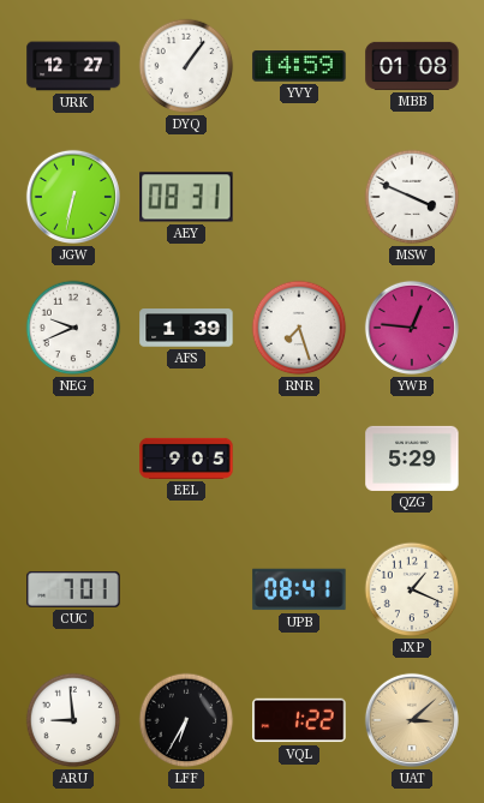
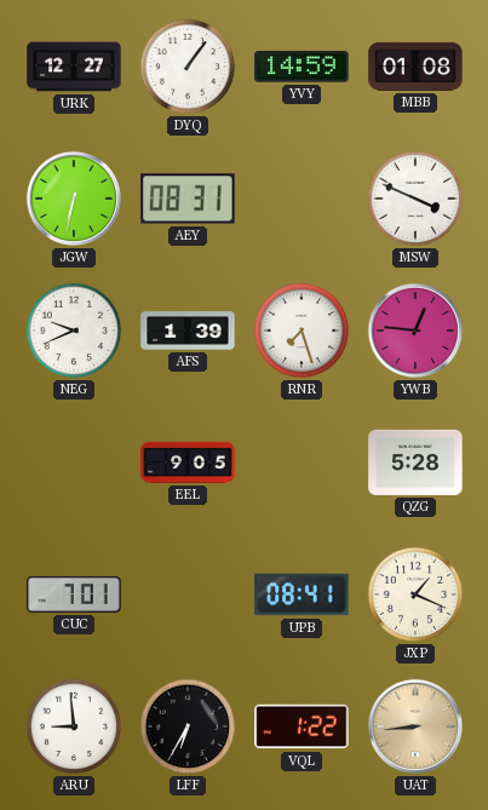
QZG: 5:29 -> 5:28
UAT: 3:08 -> 8:44
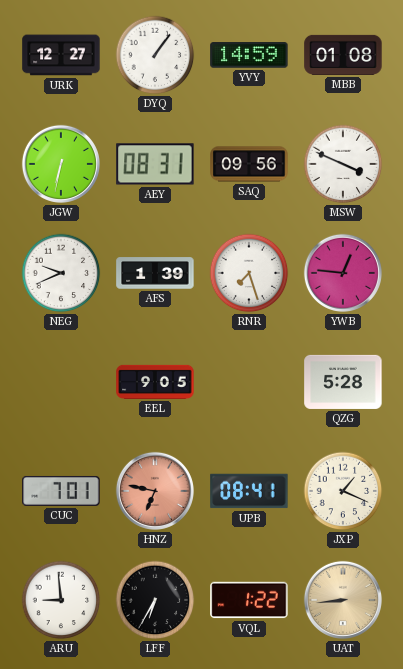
SAQ: none -> 09:56
HNZ: none -> 6:47
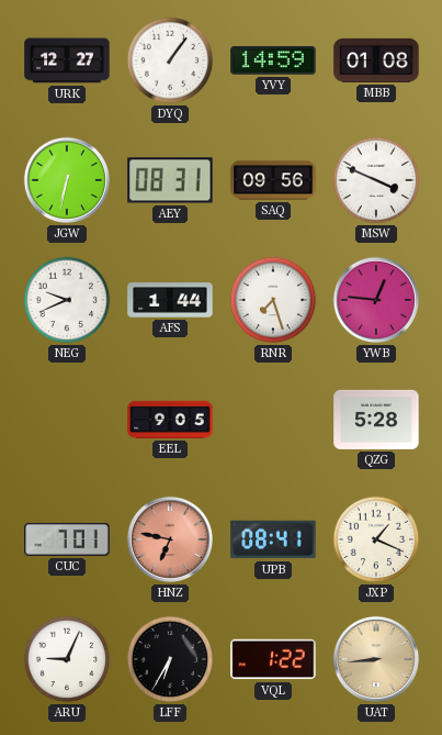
AFS: 1:39 -> 1:44
ARU: 8:59 -> 9:04
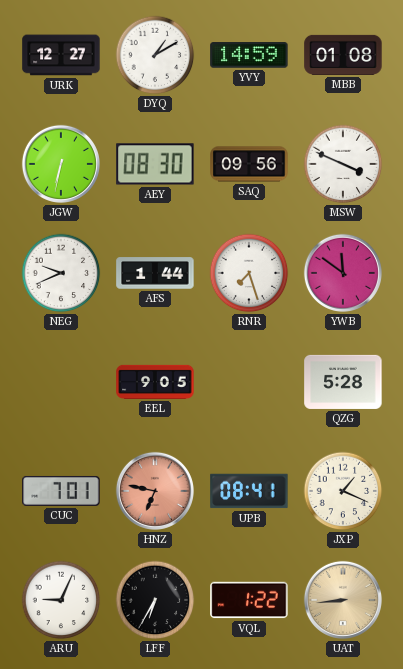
DYQ: 1:06 -> 1:10
AEY: 08:31 -> 08:30
YWB: 12:46 -> 11:51
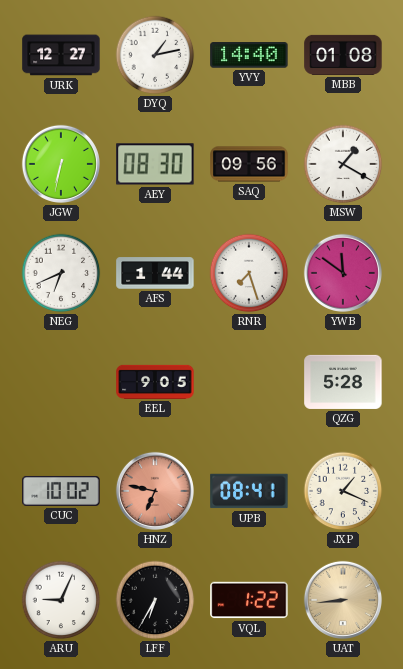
DYQ: 1:10 -> 1:13
YVY: 14:59 -> 14:40
MSW: 3:49 -> 1:20
NEG: 9:41 -> 6:41
CUC: 7:01 -> 10:02
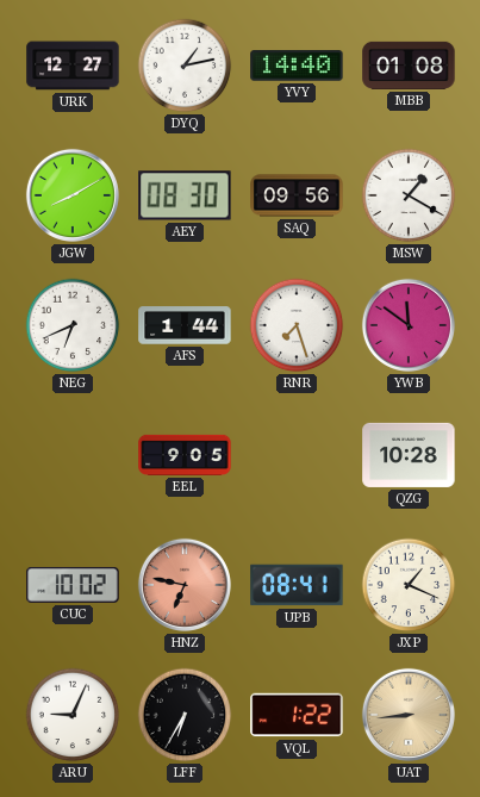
JGW: 6:32 -> 8:10
QZG: 5:28 -> 10:28
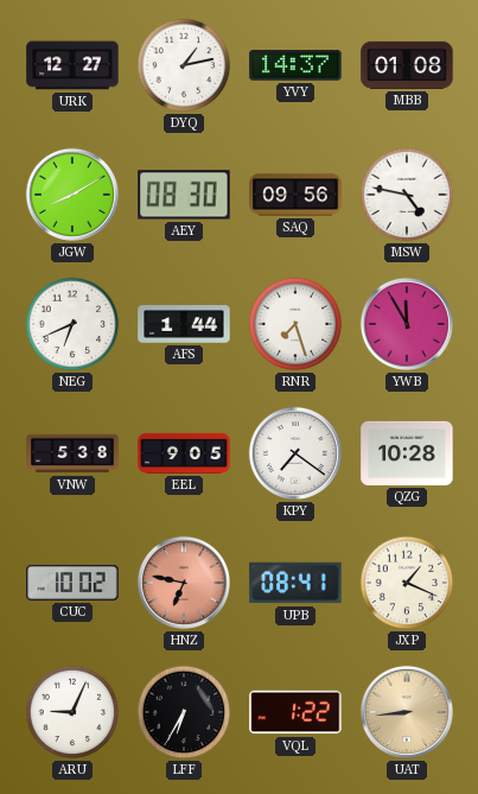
YVY: 14:40 -> 14:37
MSW: 1:20 -> 4:47
YWB: 11:51 -> 11:55
VNW: none -> 5:38
KPY: none -> 7:21
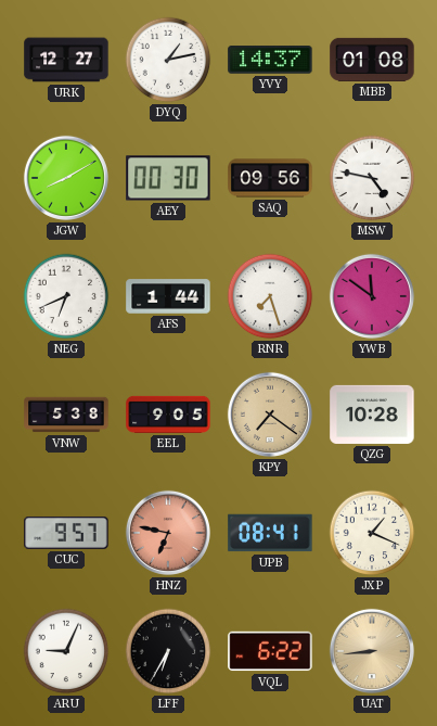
AEY: 08:30 -> 00:30
YWB: 11:55 -> 11:51
KPY dial: white -> champagne
CUC: 10:02 -> 9:57
VQL: 1:22 -> 6:22
